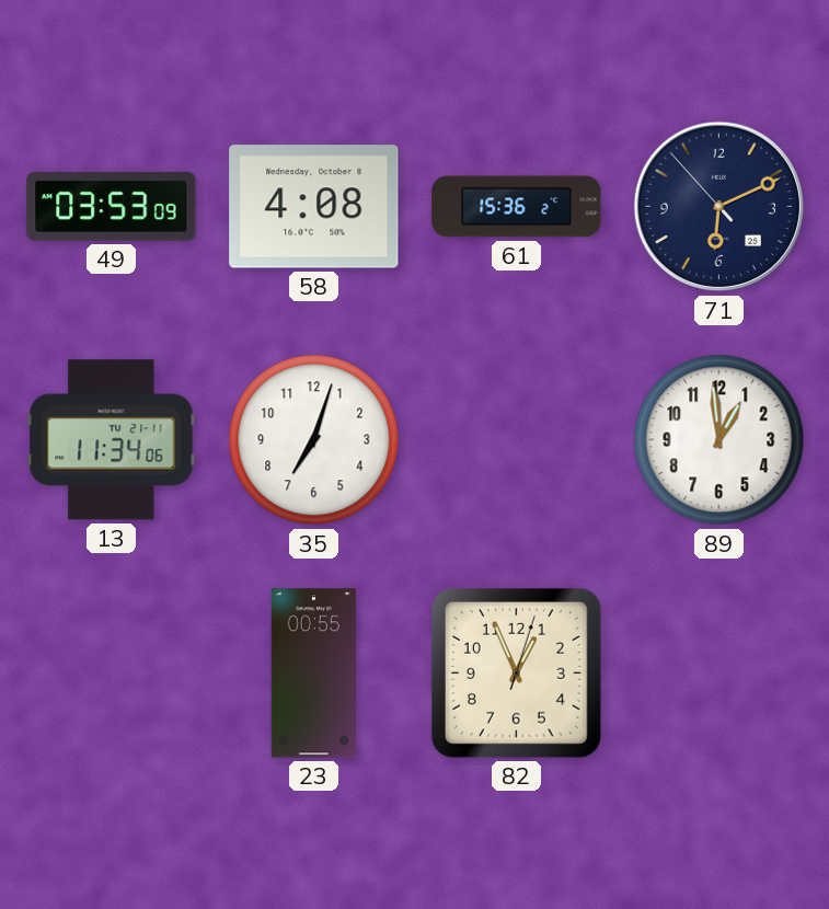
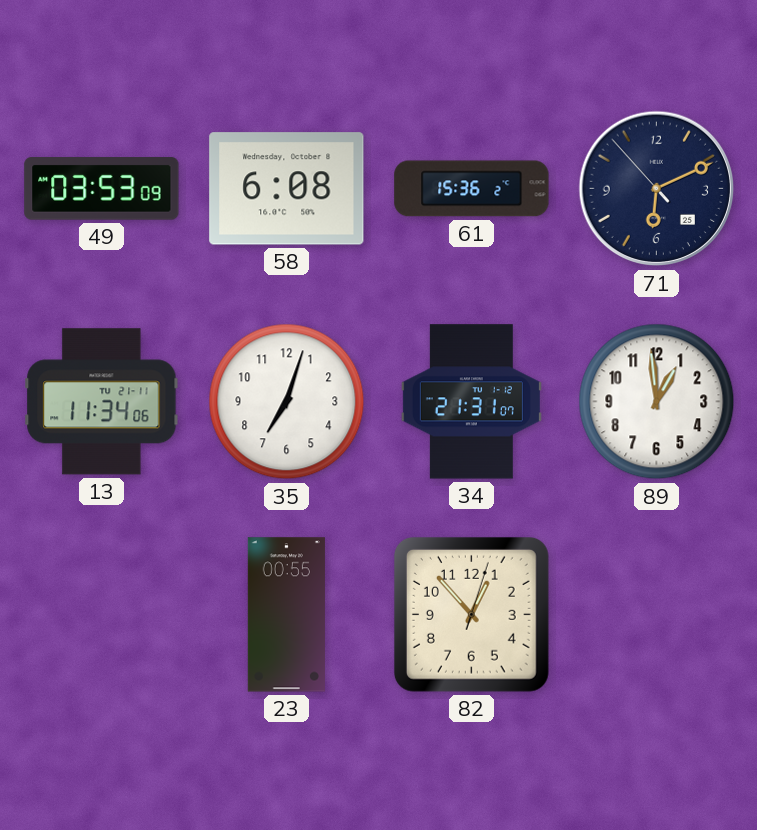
58: 4:08 -> 6:08
34: none -> 21:31
82: 12:56 -> 12:53
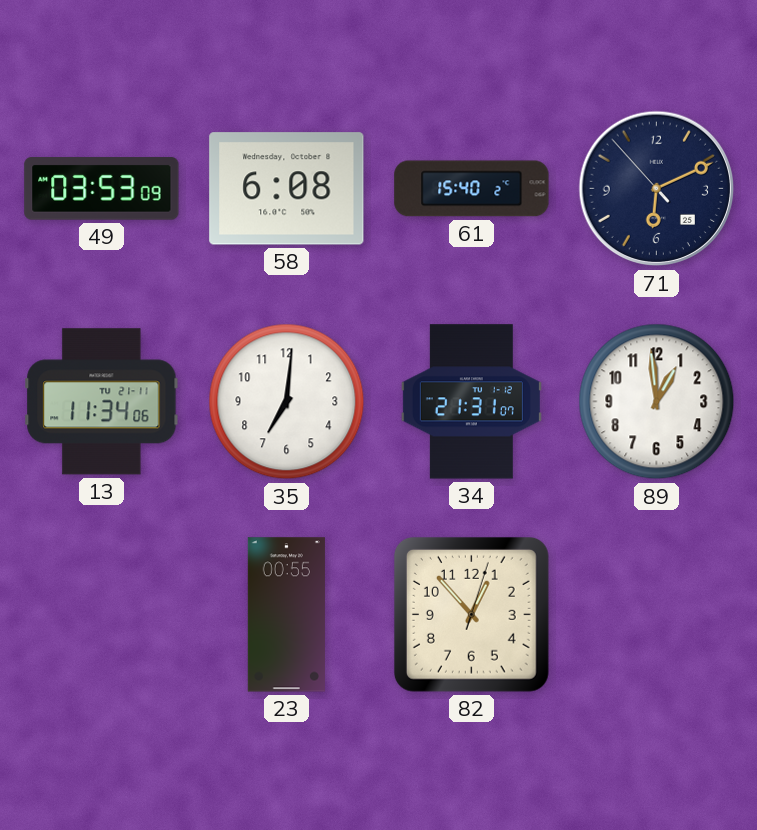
61: 15:36 -> 15:40
35: 7:03 -> 7:01
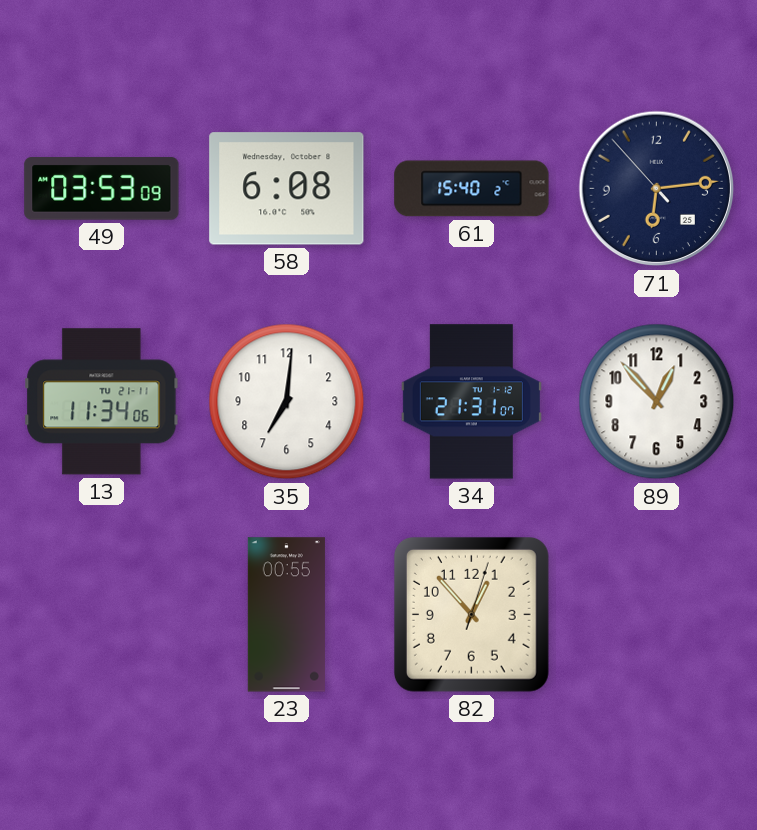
71: 6:10 -> 6:13
89: 12:59 -> 12:53
